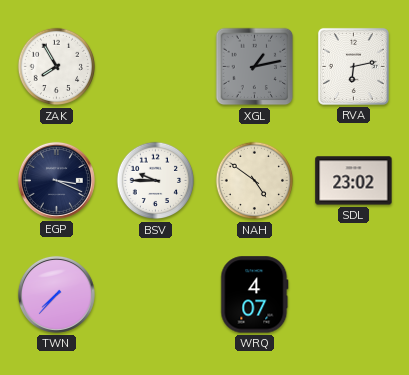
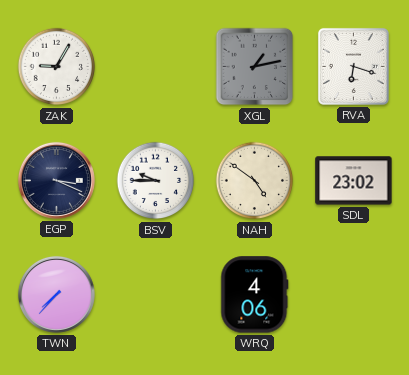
ZAK: 7:55 -> 9:05
RVA: 6:13 -> 6:18
WRQ: 4:07 -> 4:06
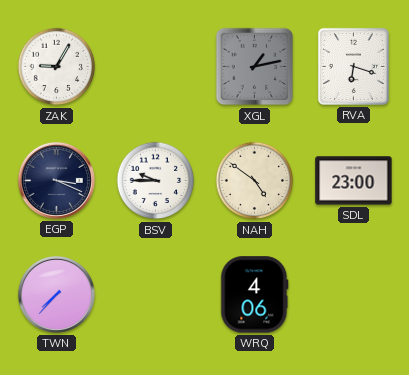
SDL: 23:02 -> 23:00
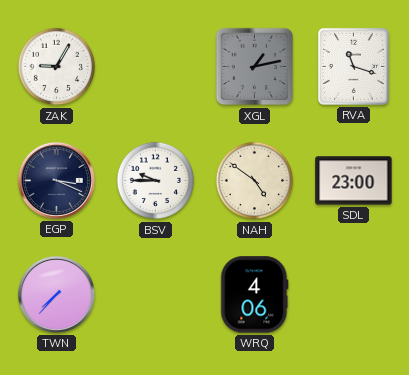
RVA: 6:18 -> 11:18
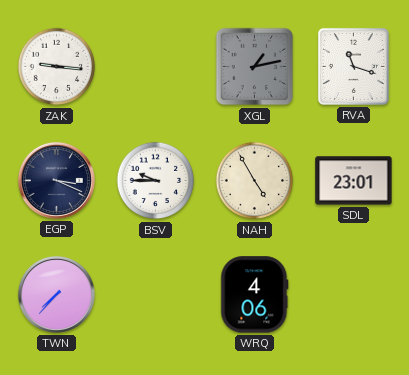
ZAK: 9:05 -> 9:16
NAH: 4:51 -> 4:55
SDL: 23:00 -> 23:01
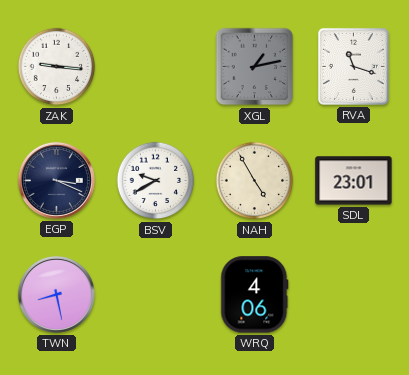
BSV: 9:45 -> 9:40
TWN: 7:37 -> 8:28
